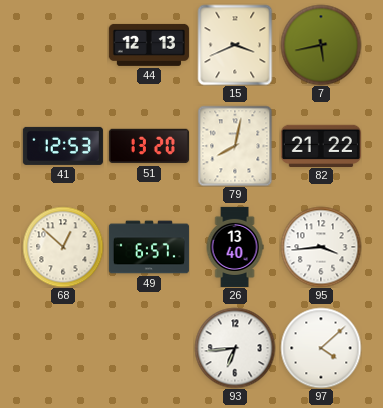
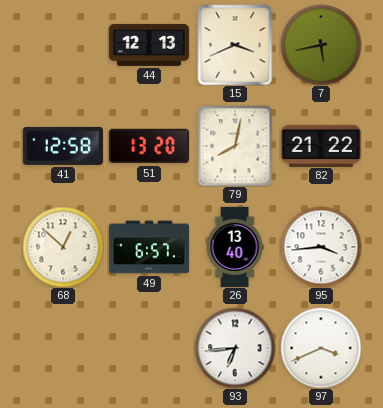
41: 12:53 -> 12:58
97: 4:08 -> 3:41
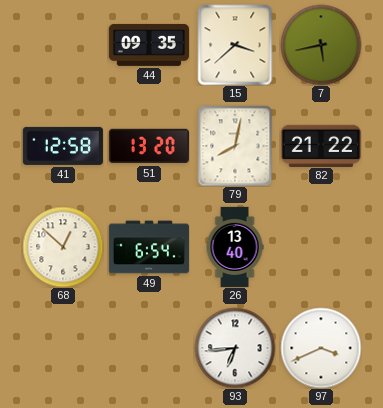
44: 12:13 -> 09:35
15: 3:41 -> 3:38
49: 6:57 -> 6:54
95: 3:44 -> none
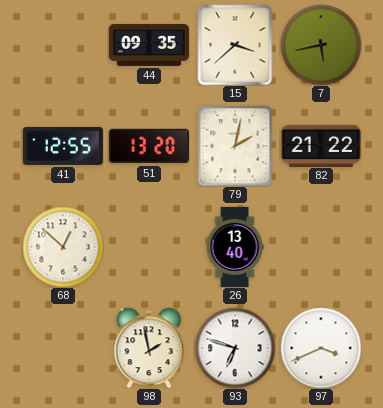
41: 12:58 -> 12:55
79: 8:02 -> 2:02
49: 6:54 -> none
98: none -> 1:58
93: 6:44 -> 6:48
